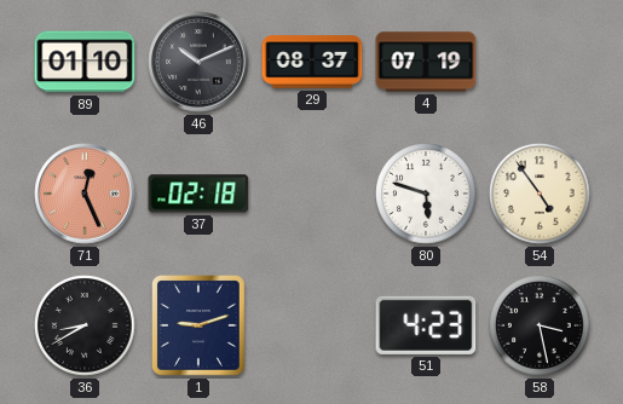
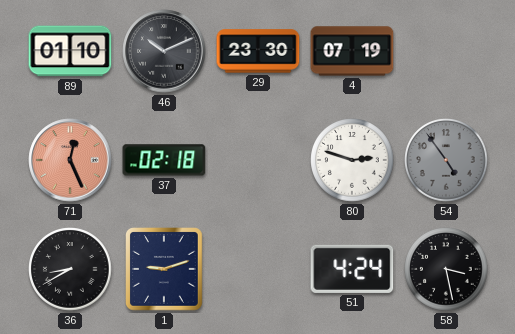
29: 08:37 -> 23:30
80: 5:48 -> 2:48
54 dial: cream -> grey
51: 4:23 -> 4:24
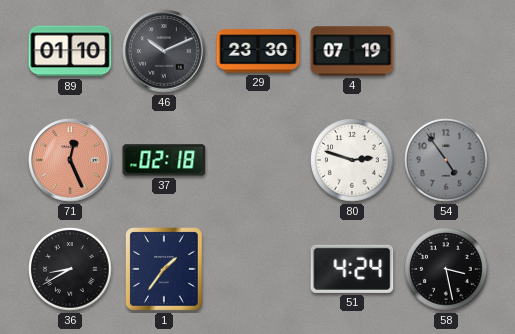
1: 9:12 -> 1:36
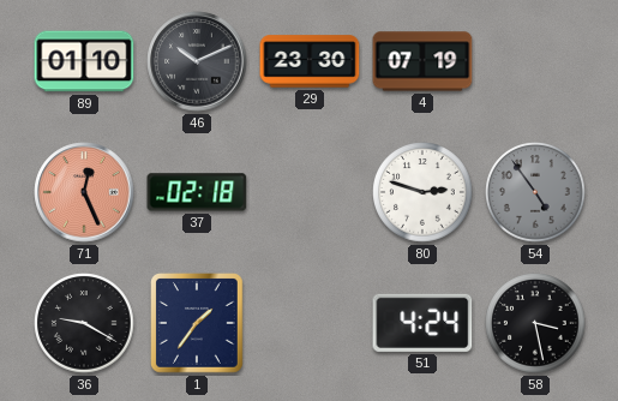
36: 8:40 -> 9:20
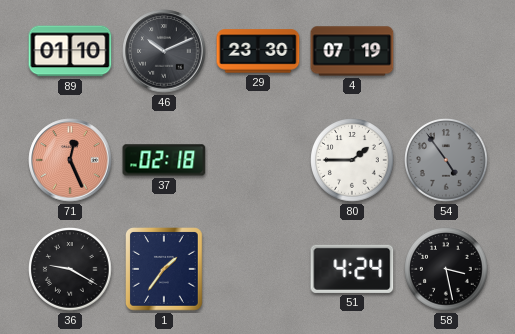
80: 2:48 -> 1:45
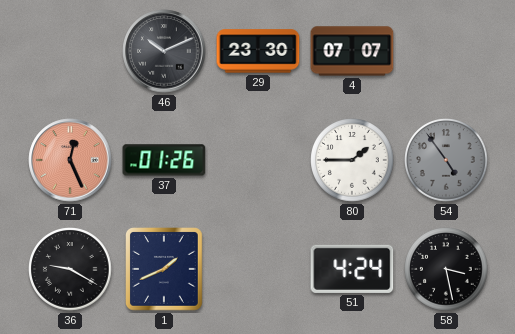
89: 01:10 -> none
4: 07:19 -> 07:07
37: 02:18 -> 01:26
1: 1:36 -> 1:41
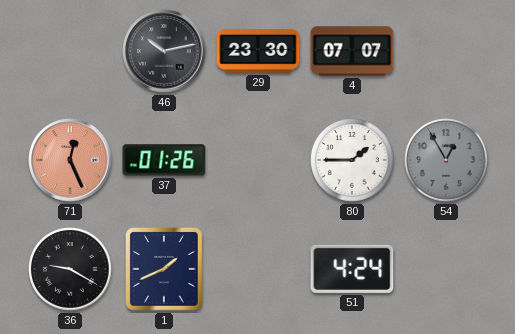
46: 10:11 -> 10:13
54: 4:54 -> 12:55
58: 3:28 -> none
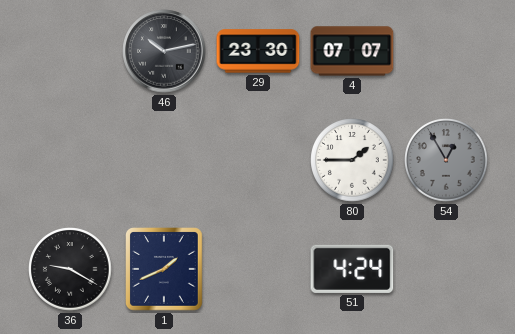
71: 12:26 -> none
37: 01:26 -> none
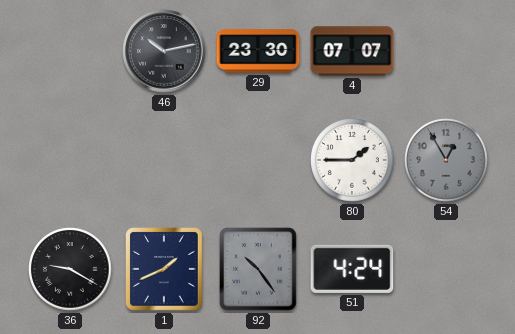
92: none -> 10:24
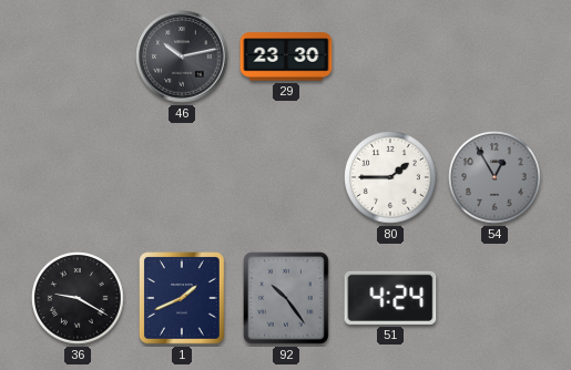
4: 07:07 -> none
